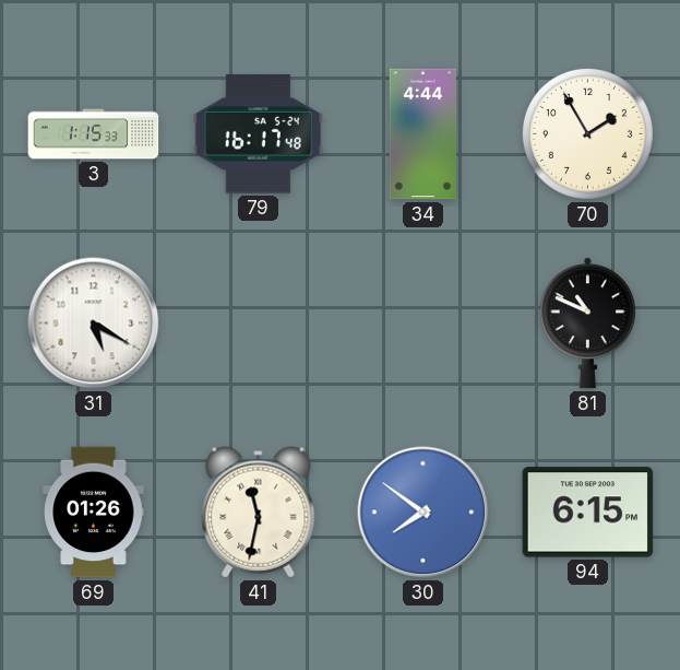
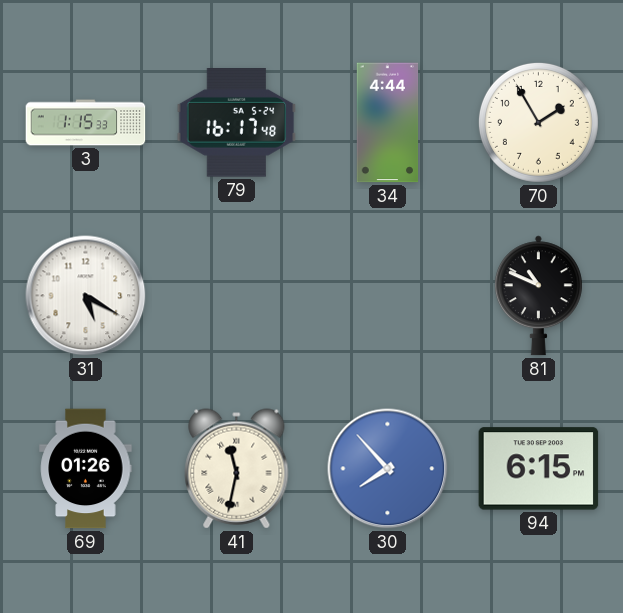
30: 7:51 -> 7:53
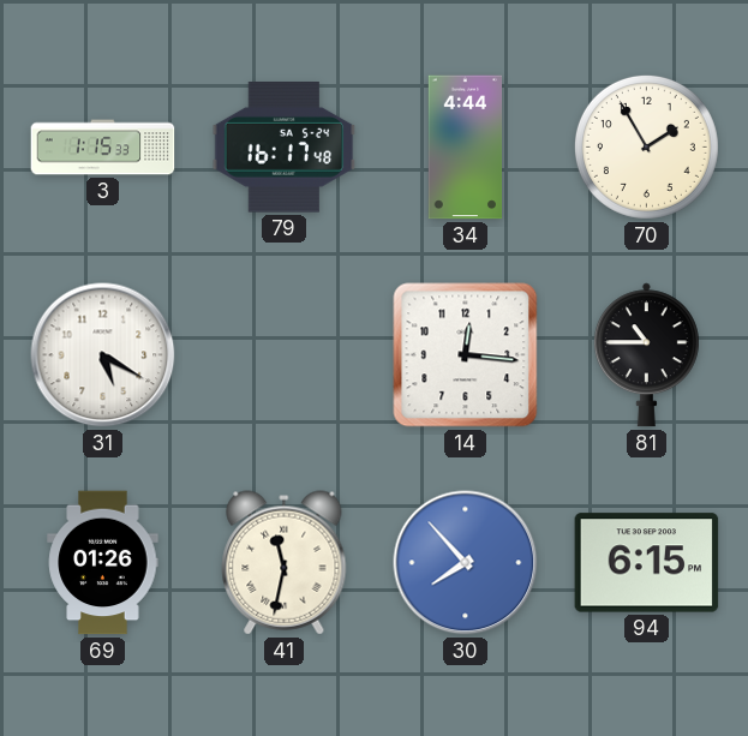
14: none -> 12:16
81: 10:49 -> 10:45
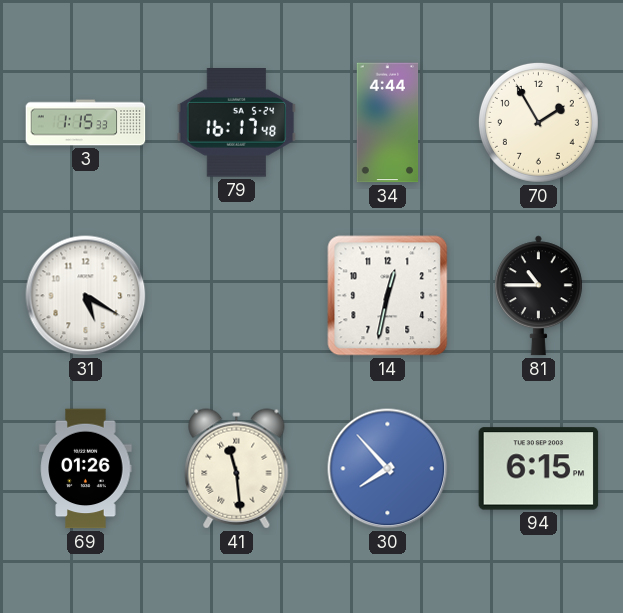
14: 12:16 -> 12:32
41: 11:32 -> 11:29
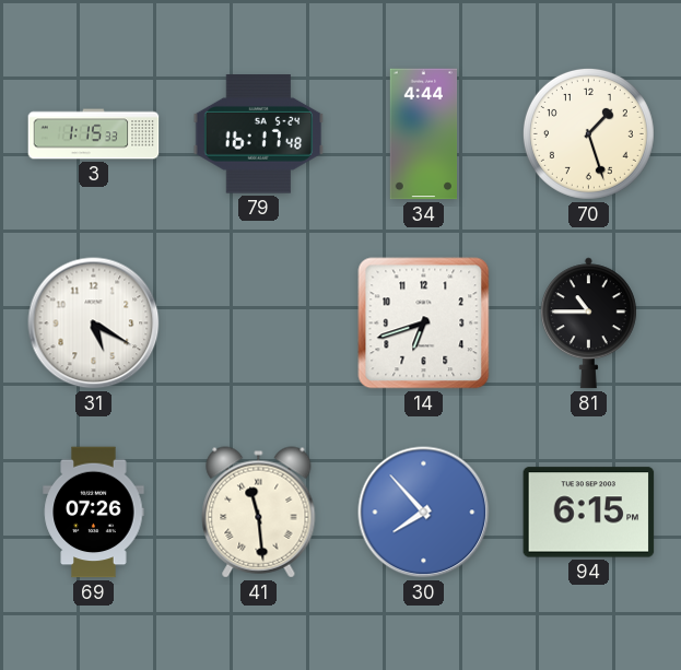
70: 1:55 -> 1:27
14: 12:32 -> 6:42
69: 01:26 -> 07:26
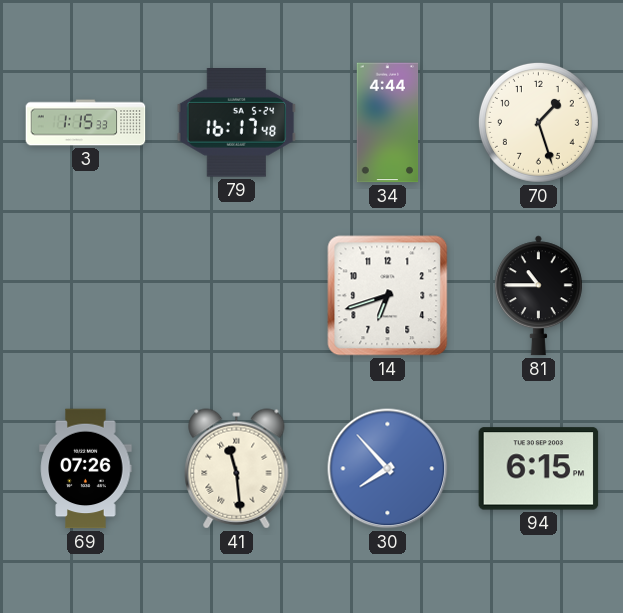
31: 5:20 -> none
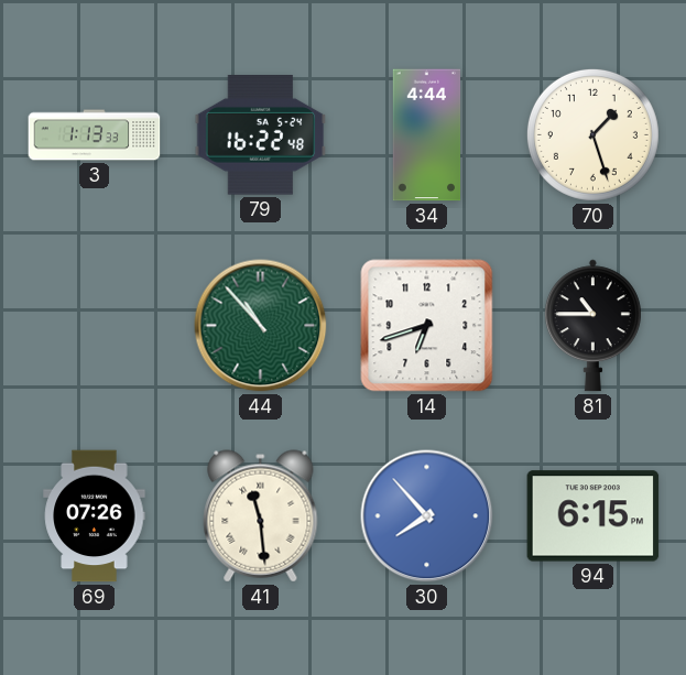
3: 1:15 -> 1:13
79: 16:17 -> 16:22
44: none -> 10:53
